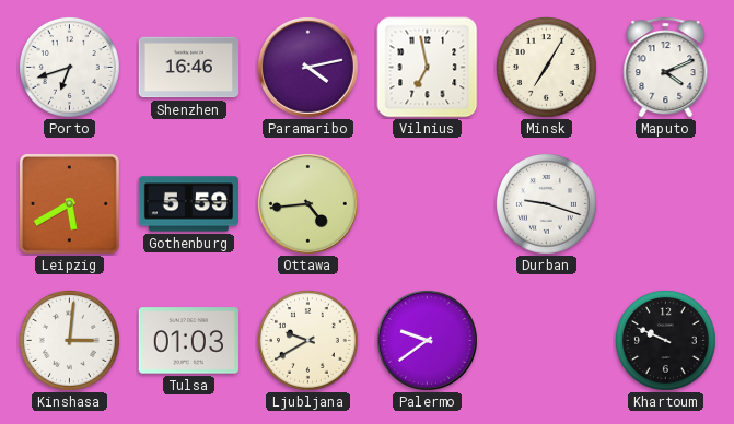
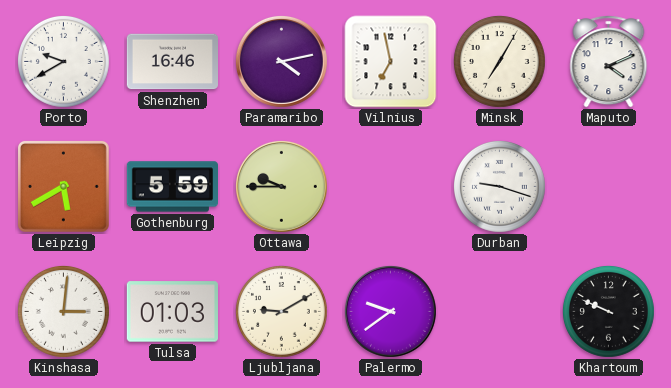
Porto: 6:42 -> 9:40
Ottawa: 4:44 -> 9:45
Ljubljana: 9:40 -> 9:10
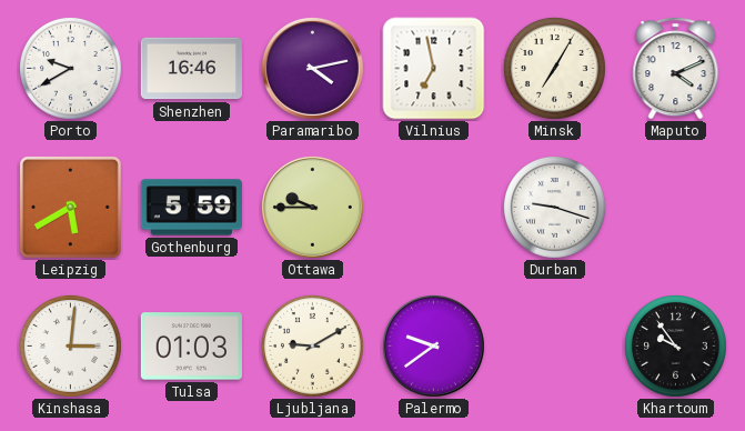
Khartoum: 9:49 -> 9:54
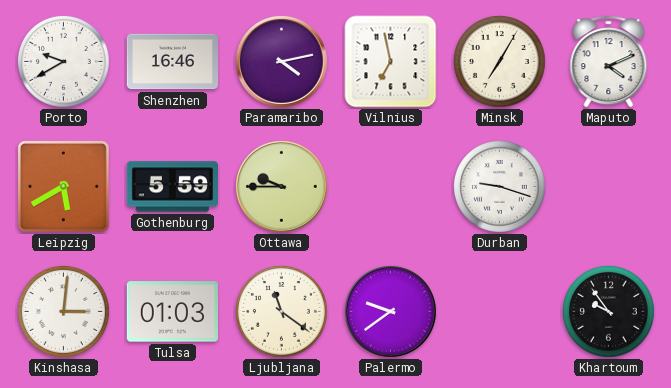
Ljubljana: 9:10 -> 11:21
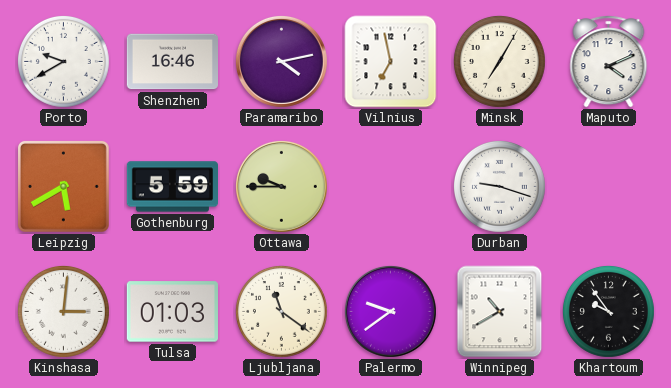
Winnipeg: none -> 10:40
